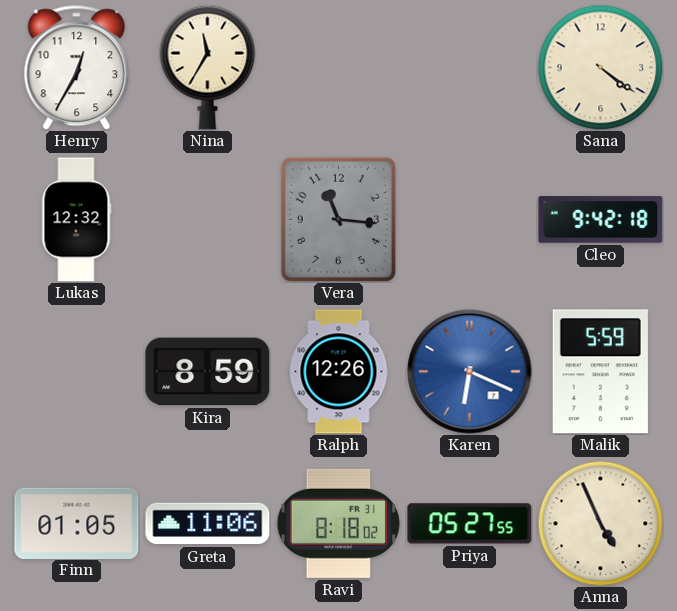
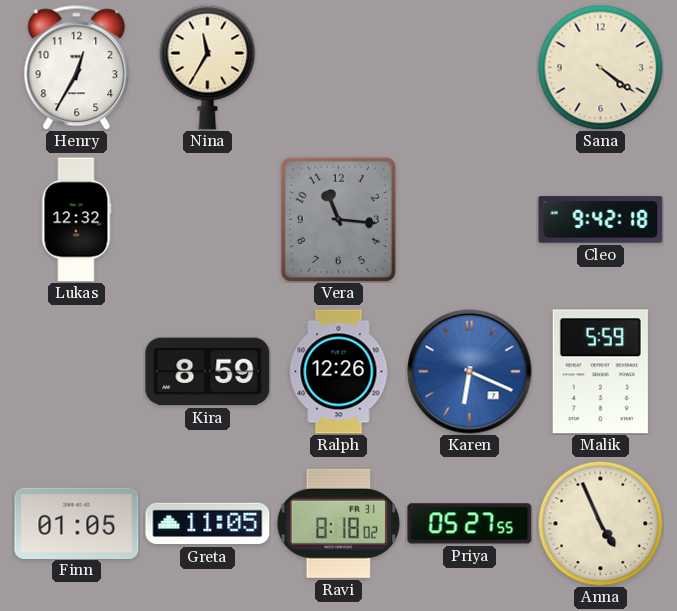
Greta: 11:06 -> 11:05
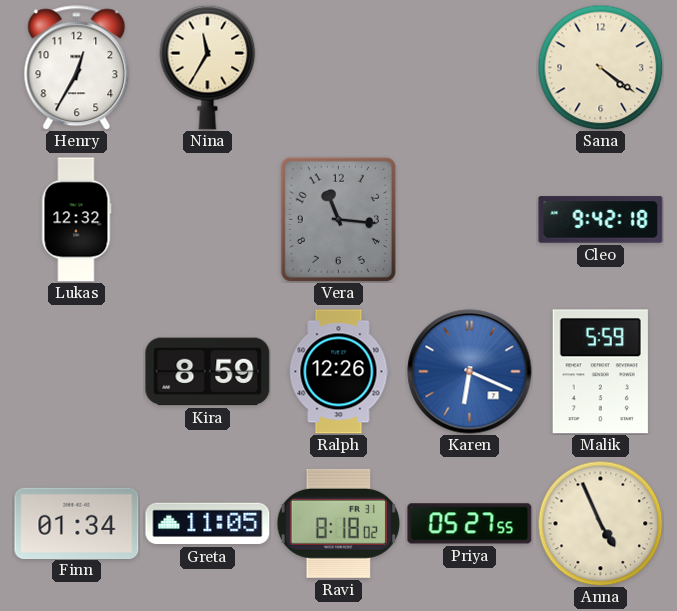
Finn: 01:05 -> 01:34
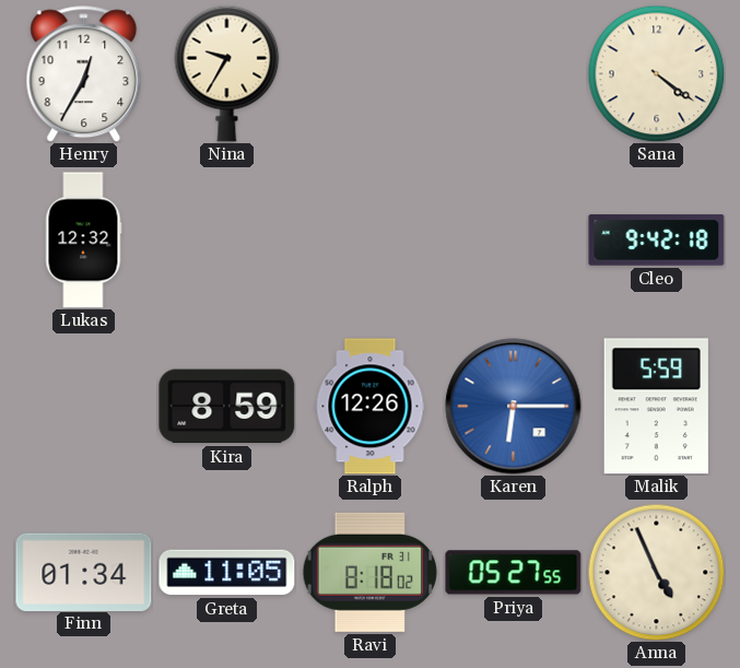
Nina: 11:35 -> 9:35
Vera: 11:16 -> none
Karen: 6:19 -> 6:15
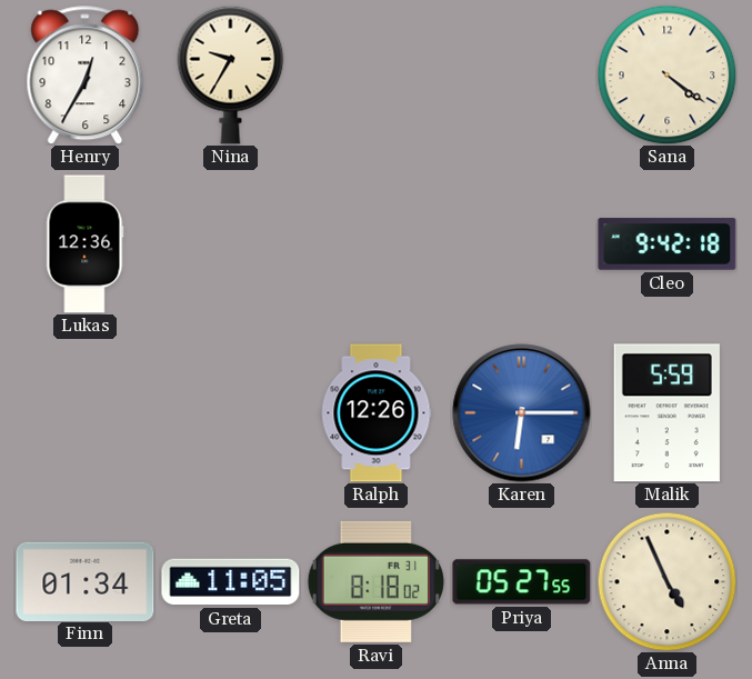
Lukas: 12:32 -> 12:36
Kira: 8:59 -> none
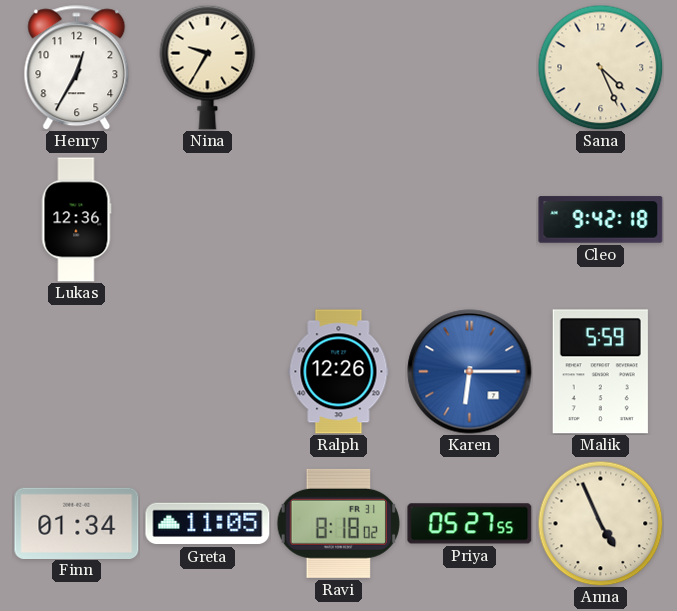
Sana: 4:21 -> 4:26
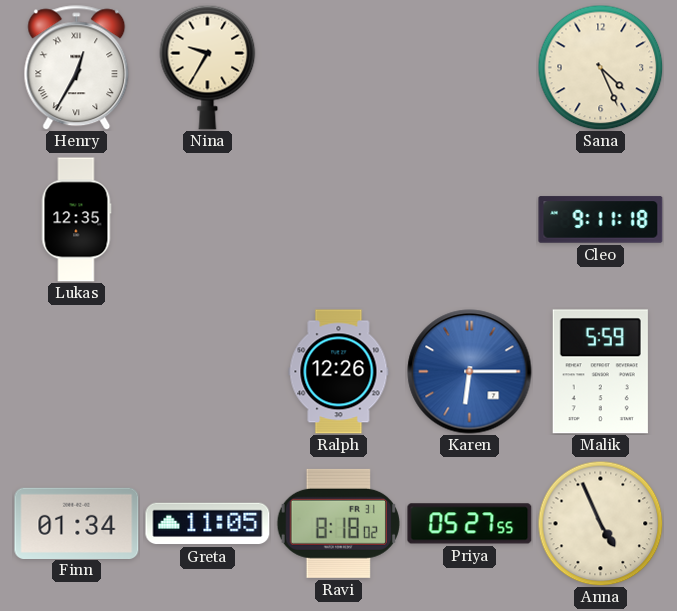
Henry numerals: Arabic -> Roman
Lukas: 12:36 -> 12:35
Cleo: 9:42 -> 9:11
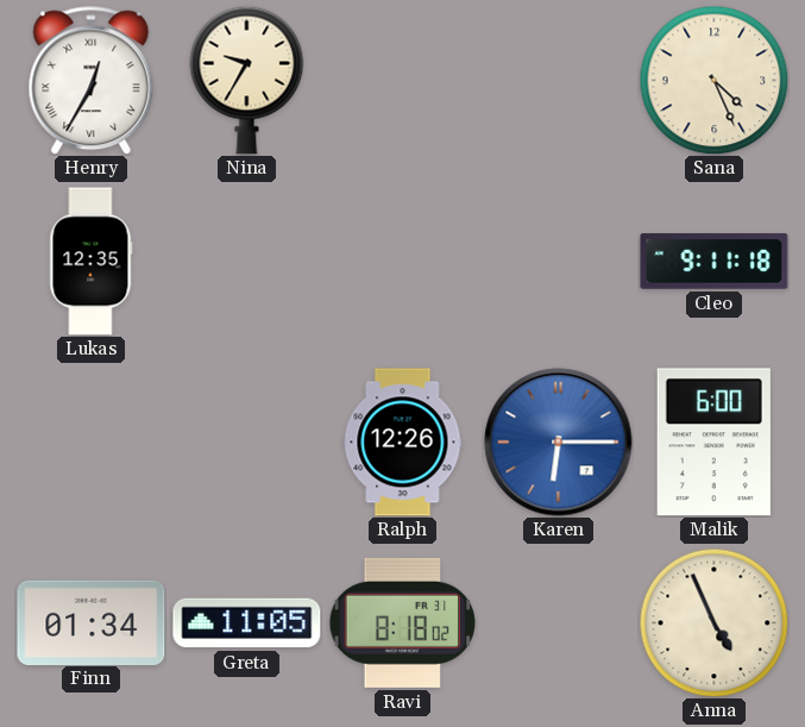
Malik: 5:59 -> 6:00
Priya: 05:27 -> none
